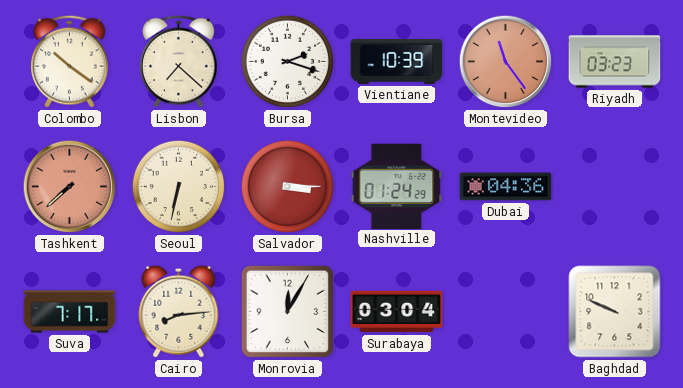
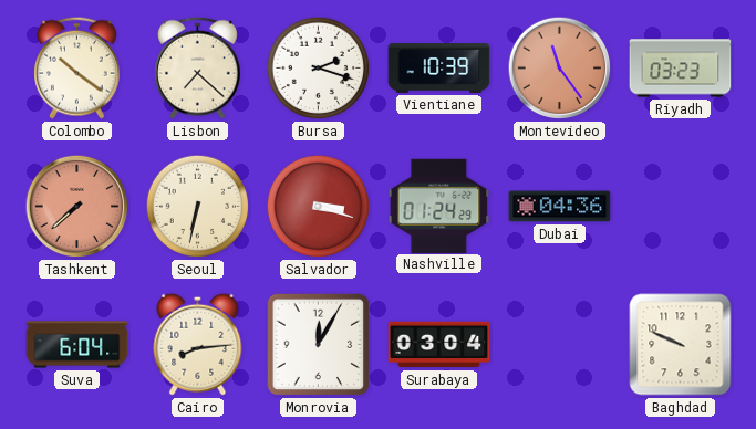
Salvador: 3:15 -> 3:18
Suva: 7:17 -> 6:04
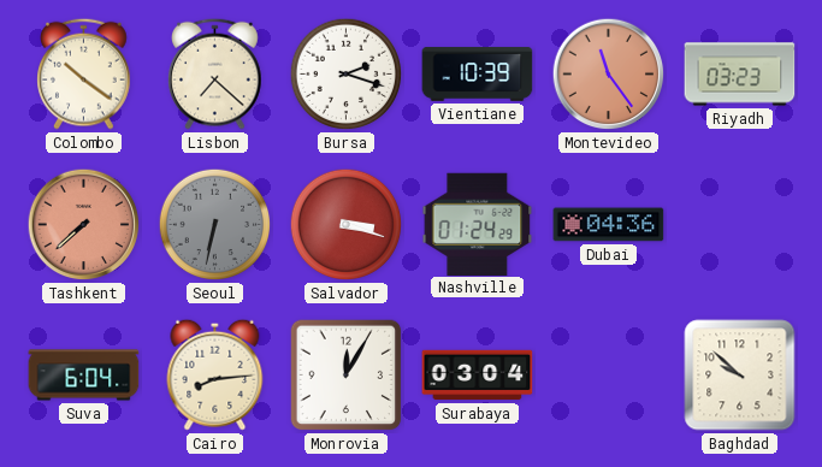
Seoul dial: cream -> grey
Baghdad: 9:49 -> 9:52
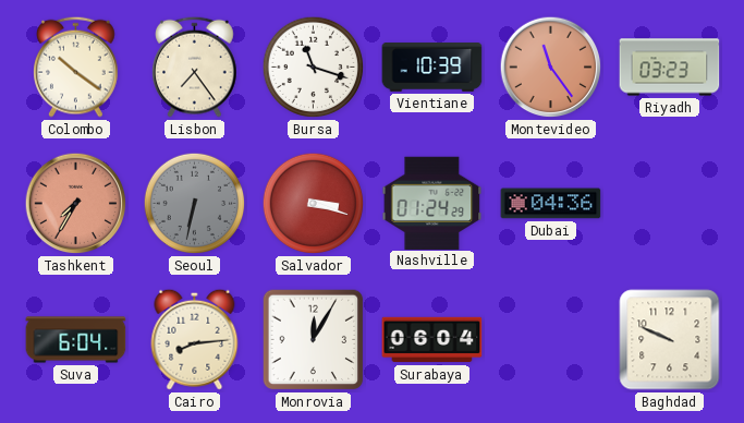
Lisbon: 7:22 -> 7:24
Bursa: 2:18 -> 11:18
Tashkent: 7:38 -> 7:35
Surabaya: 03:04 -> 06:04
Baghdad: 9:52 -> 9:49
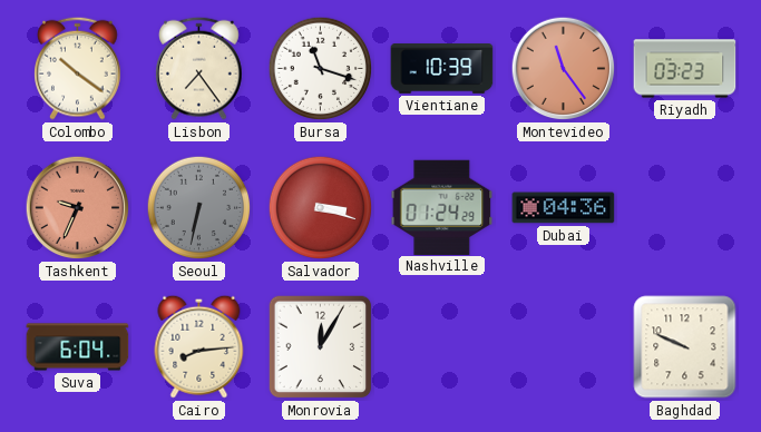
Tashkent: 7:35 -> 9:34
Surabaya: 06:04 -> none
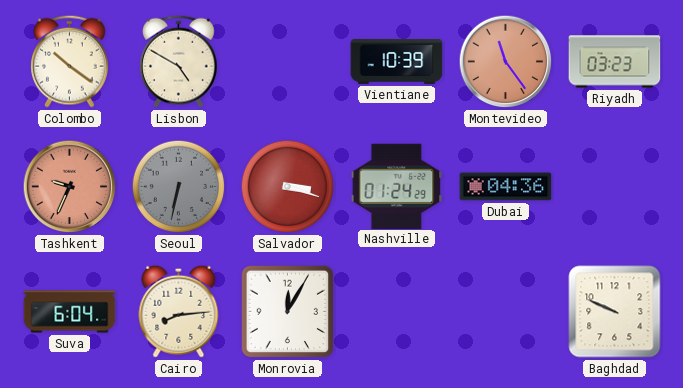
Lisbon: 7:24 -> 4:50
Bursa: 11:18 -> none
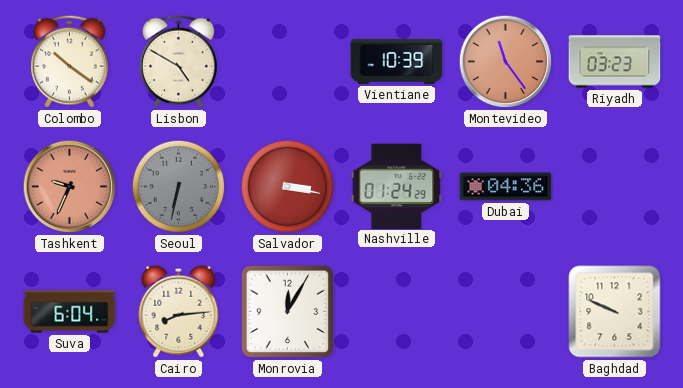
Salvador: 3:18 -> 3:17
